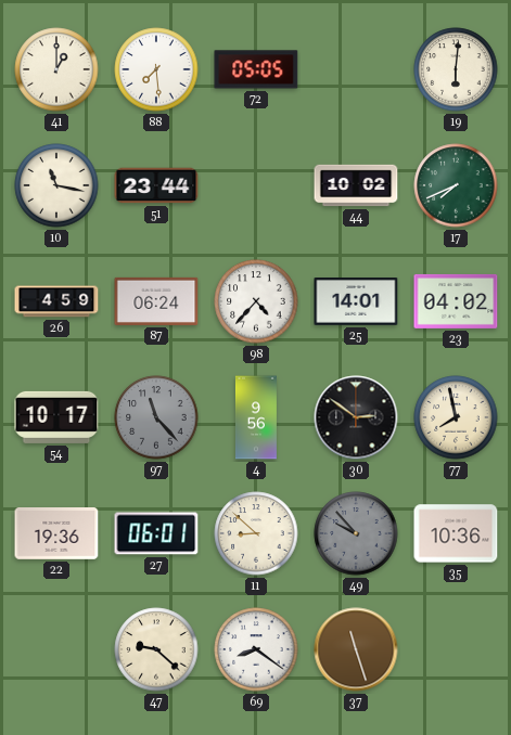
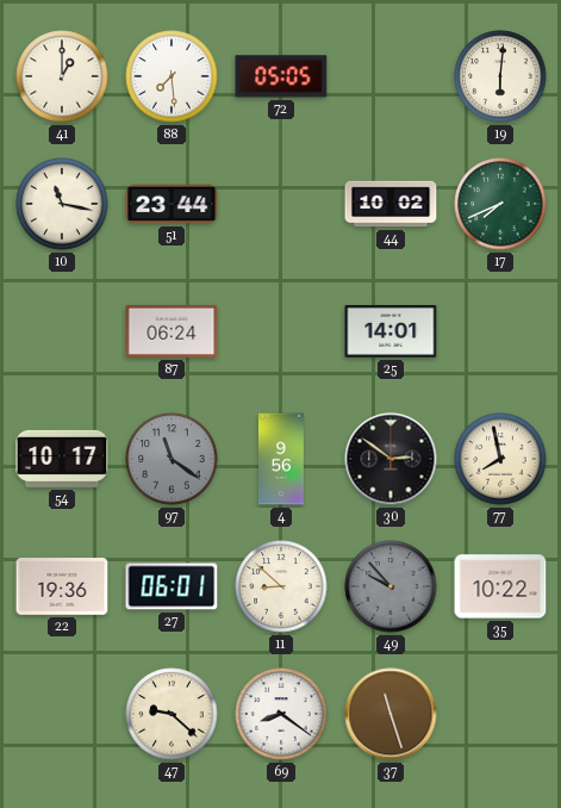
26: 4:59 -> none
98: 4:37 -> none
23: 04:02 -> none
97: 11:23 -> 11:21
35: 10:36 -> 10:22
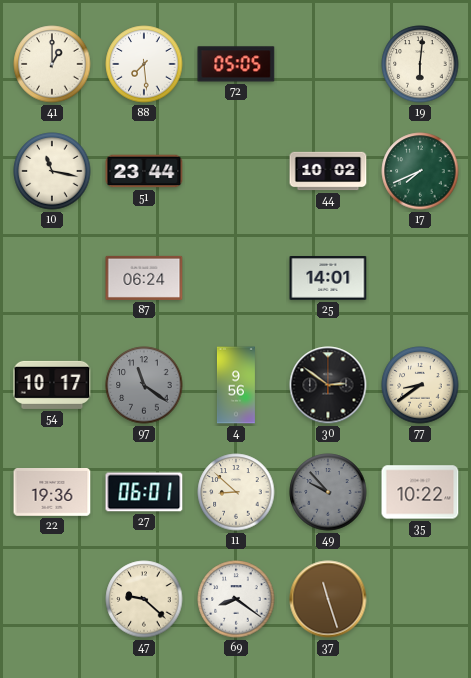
77: 7:58 -> 8:39
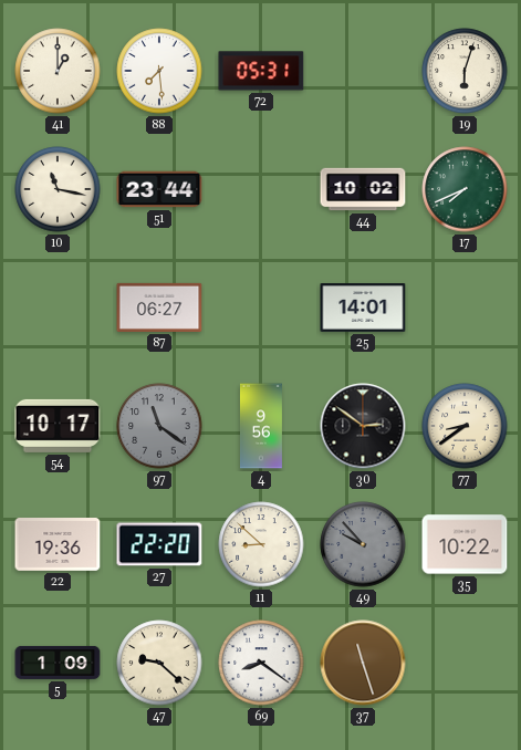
72: 05:05 -> 05:31
19: 6:01 -> 6:03
87: 06:24 -> 06:27
27: 06:01 -> 22:20
5: none -> 1:09
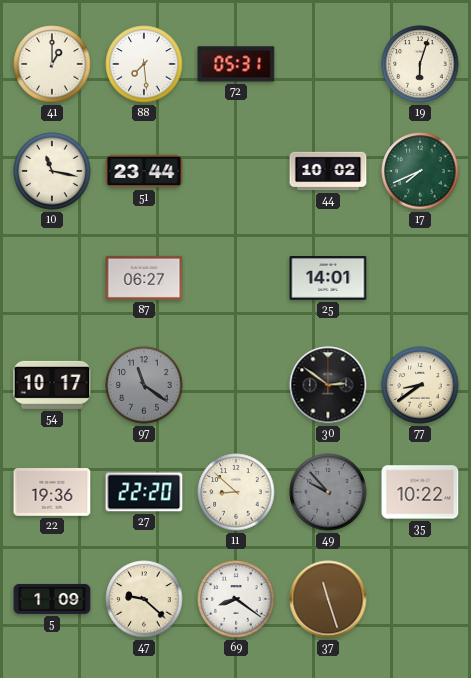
4: 9:56 -> none
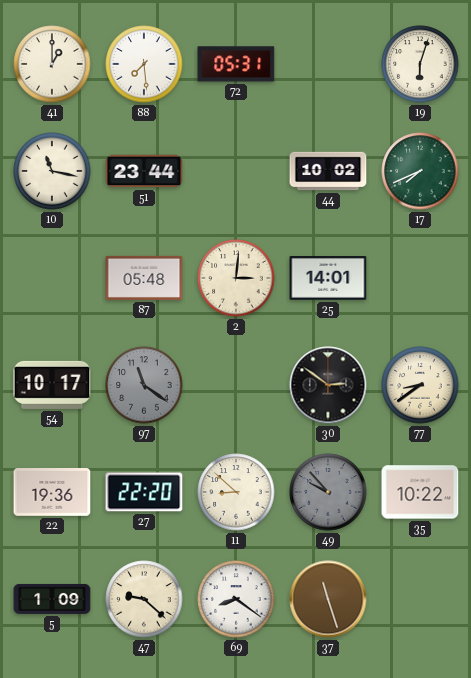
87: 06:27 -> 05:48
2: none -> 3:01
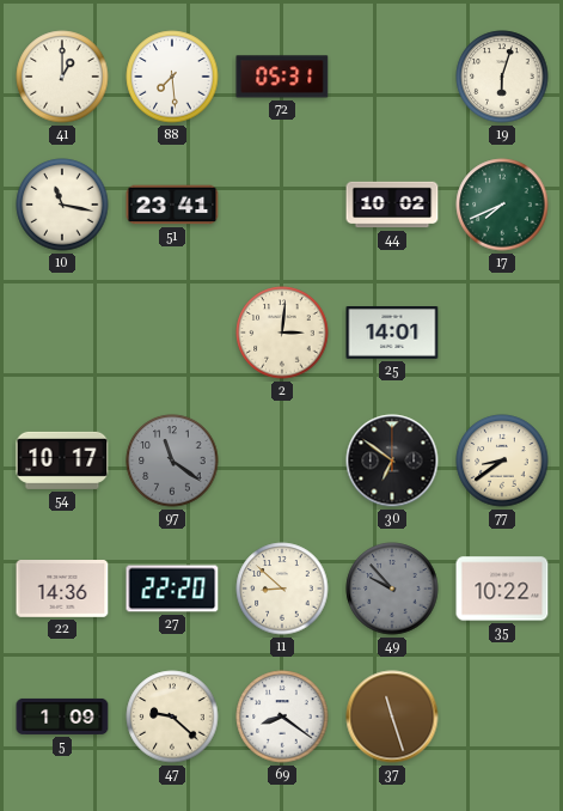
51: 23:44 -> 23:41
87: 05:48 -> none
30: 2:51 -> 6:51
22: 19:36 -> 14:36
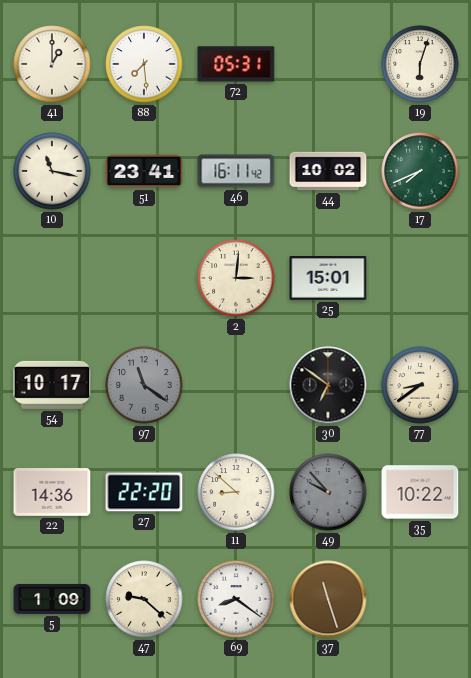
46: none -> 16:11
25: 14:01 -> 15:01
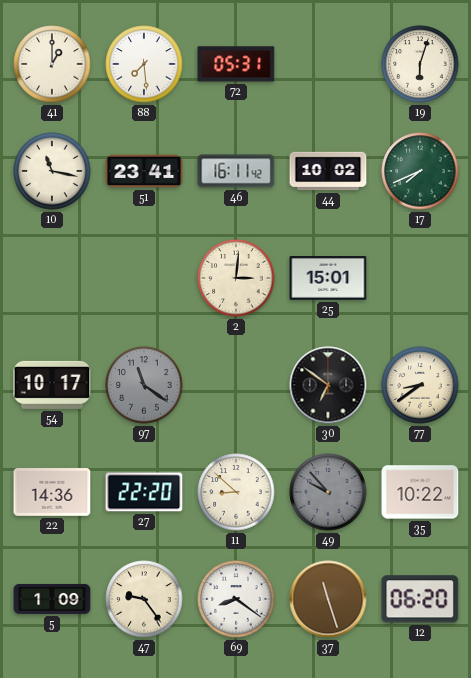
47: 9:22 -> 9:24
12: none -> 06:20
